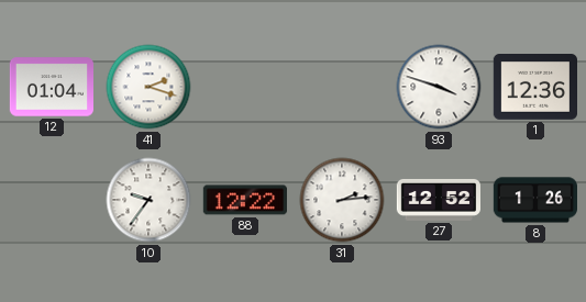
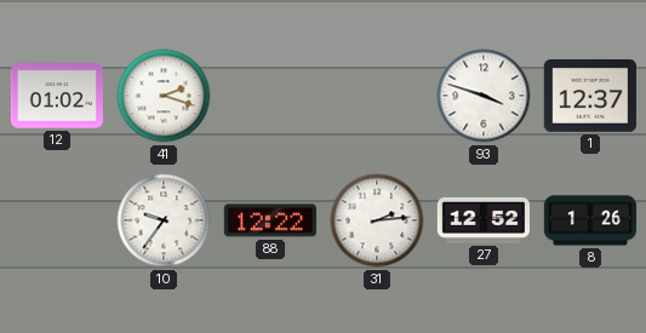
12: 01:04 -> 01:02
1: 12:36 -> 12:37
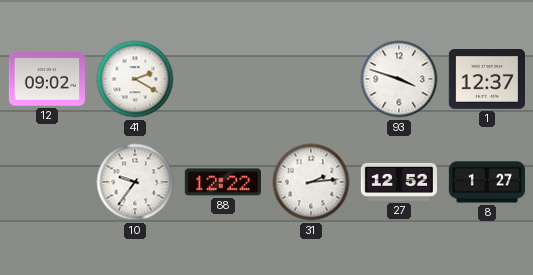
12: 01:02 -> 09:02
41: 2:18 -> 2:20
8: 1:26 -> 1:27
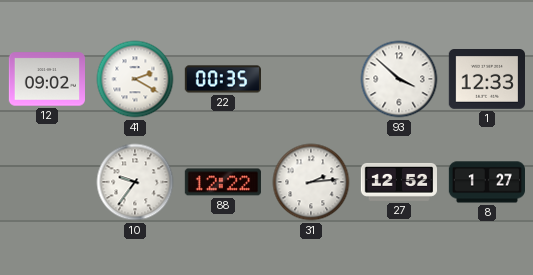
22: none -> 00:35
93: 3:48 -> 3:52
1: 12:37 -> 12:33
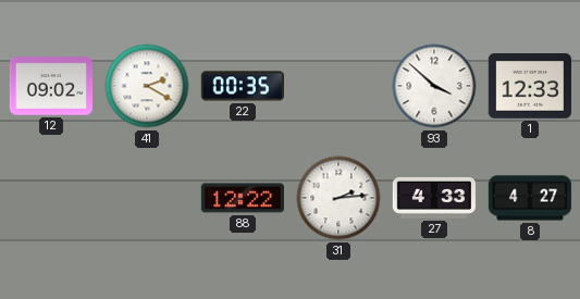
10: 9:36 -> none
27: 12:52 -> 4:33
8: 1:27 -> 4:27
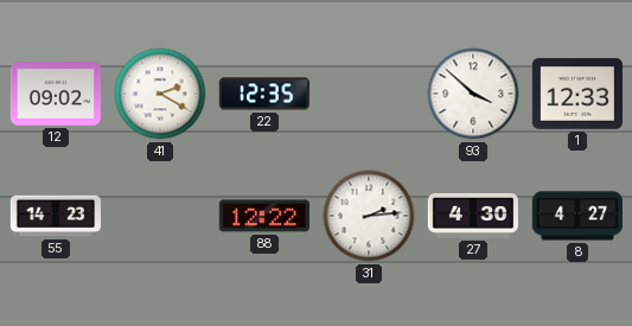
22: 00:35 -> 12:35
55: none -> 14:23
27: 4:33 -> 4:30
